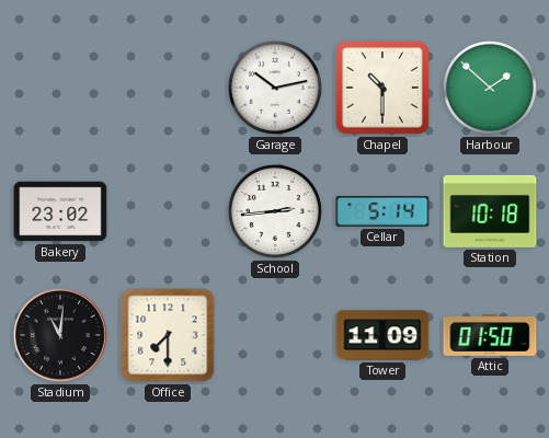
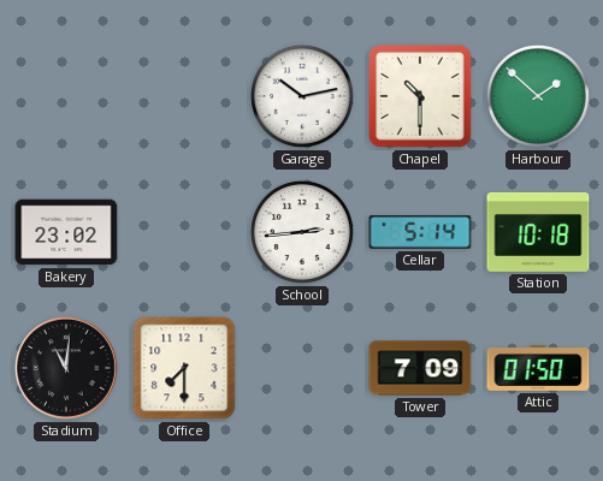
Tower: 11:09 -> 7:09
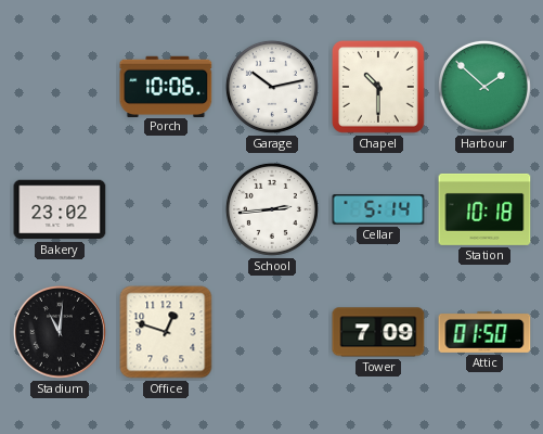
Porch: none -> 10:06
Office: 7:30 -> 12:48
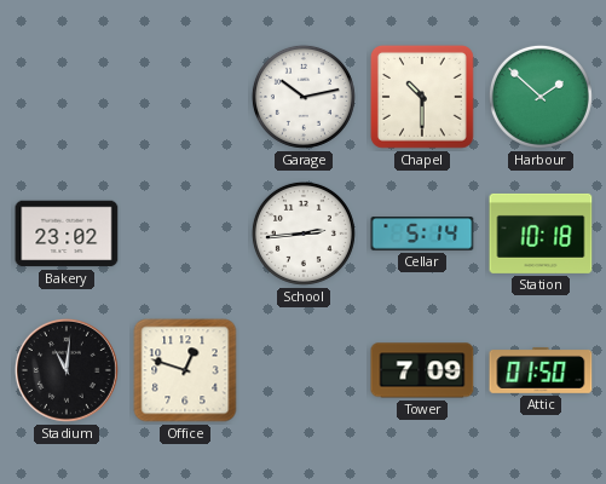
Porch: 10:06 -> none
